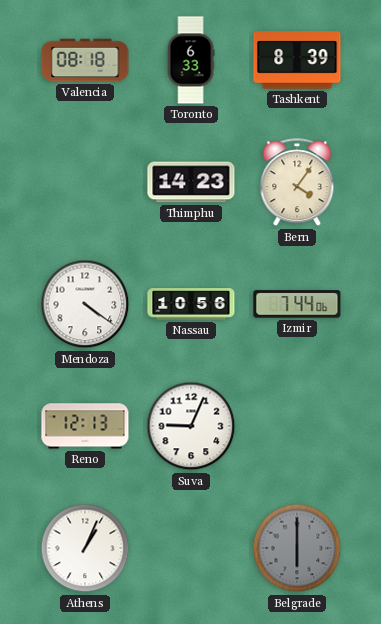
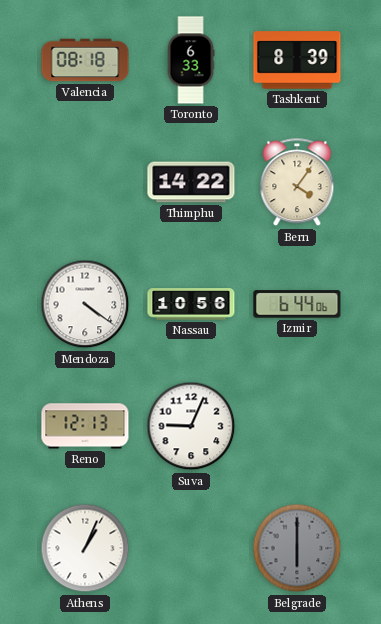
Thimphu: 14:23 -> 14:22
Izmir: 7:44 -> 6:44
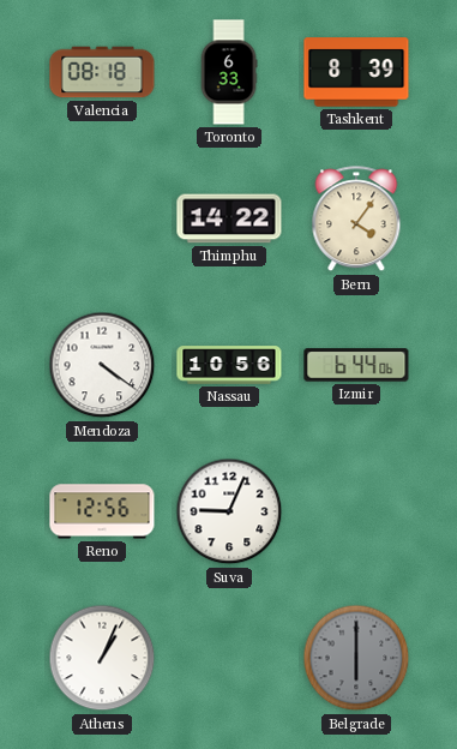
Reno: 12:13 -> 12:56
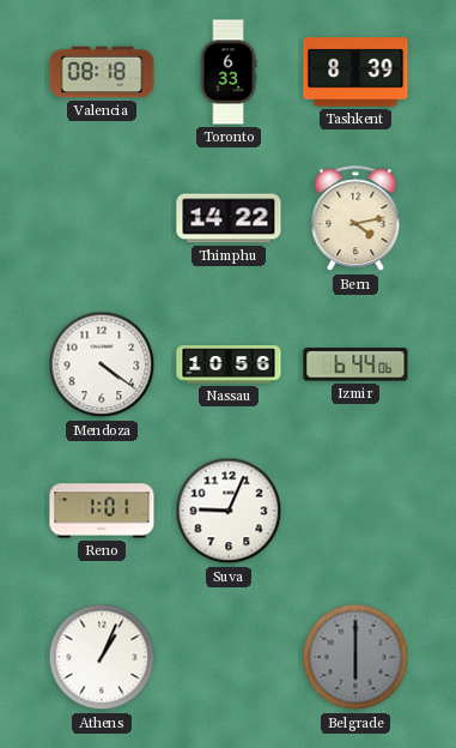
Bern: 4:06 -> 4:13
Reno: 12:56 -> 1:01
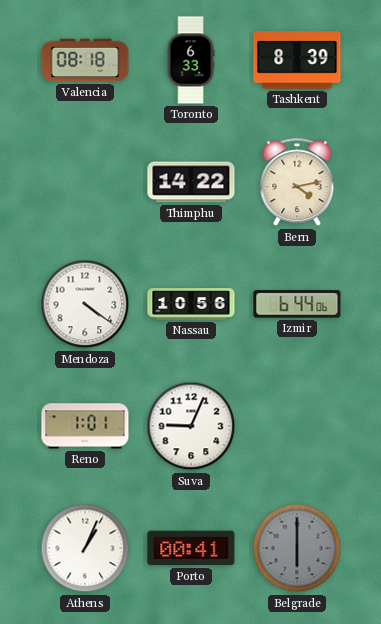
Porto: none -> 00:41
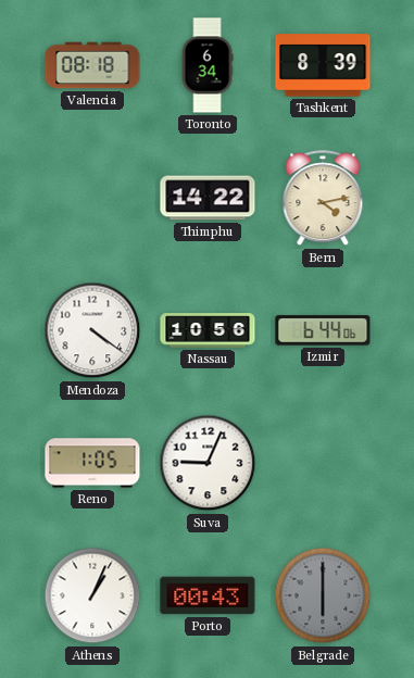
Toronto: 6:33 -> 6:34
Reno: 1:01 -> 1:05
Porto: 00:41 -> 00:43
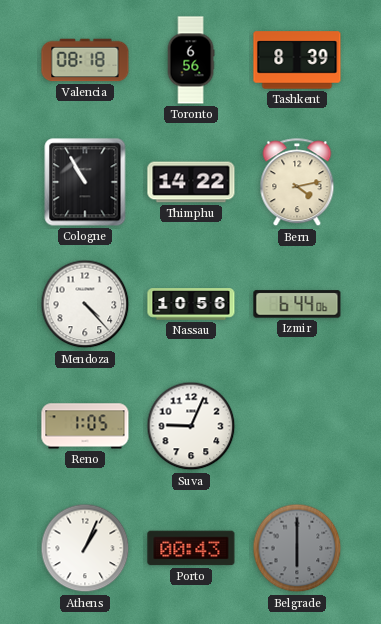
Toronto: 6:34 -> 6:56
Cologne: none -> 10:55
Mendoza: 4:21 -> 4:23
